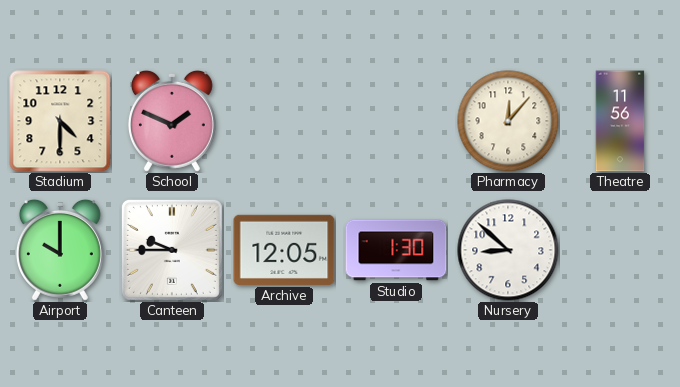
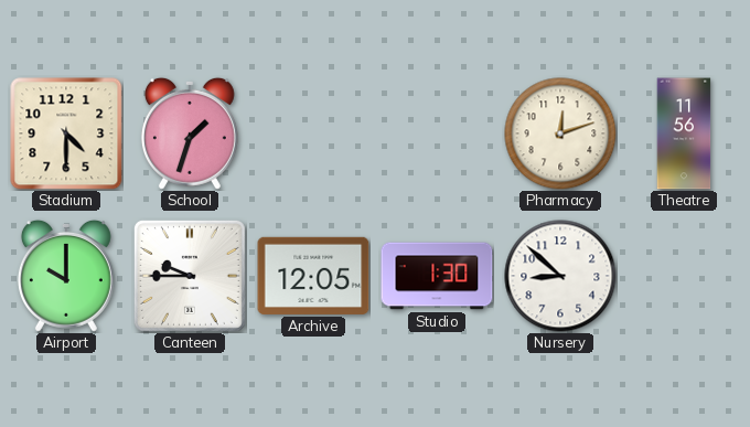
School: 1:49 -> 1:33
Pharmacy: 12:07 -> 12:12
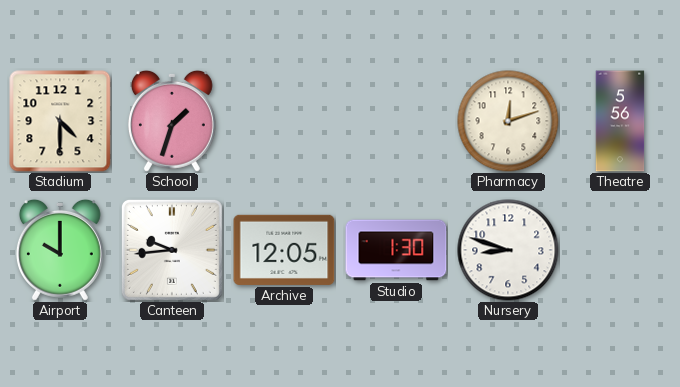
Theatre: 11:56 -> 5:56
Canteen: 9:45 -> 9:44
Nursery: 8:52 -> 8:48
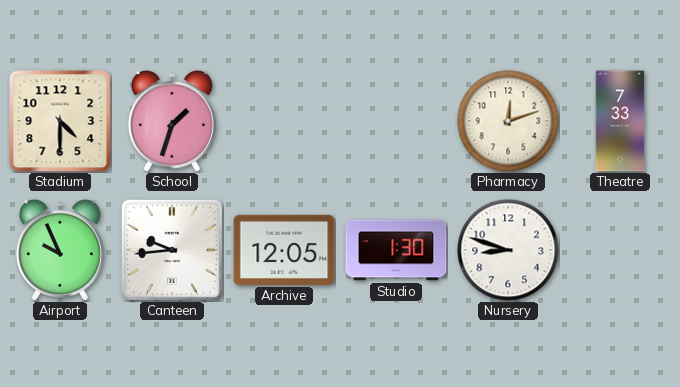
Theatre: 5:56 -> 7:33
Airport: 10:00 -> 9:56
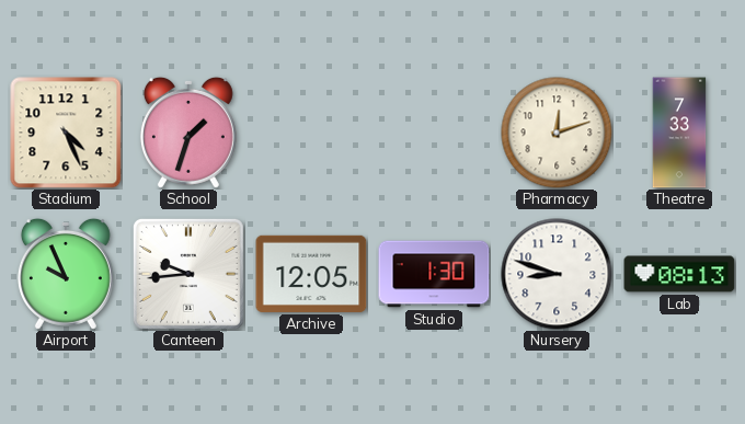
Stadium: 4:30 -> 4:26
Lab: none -> 08:13
